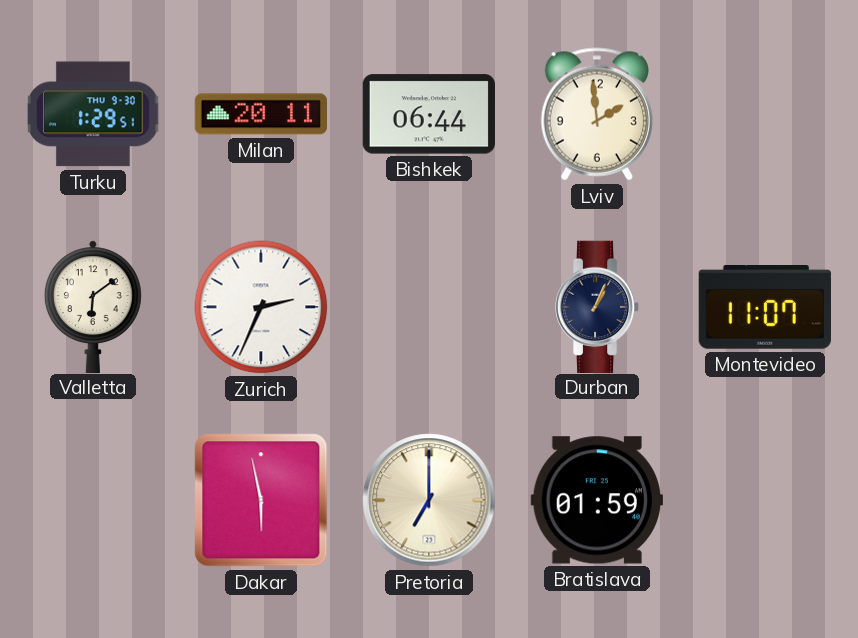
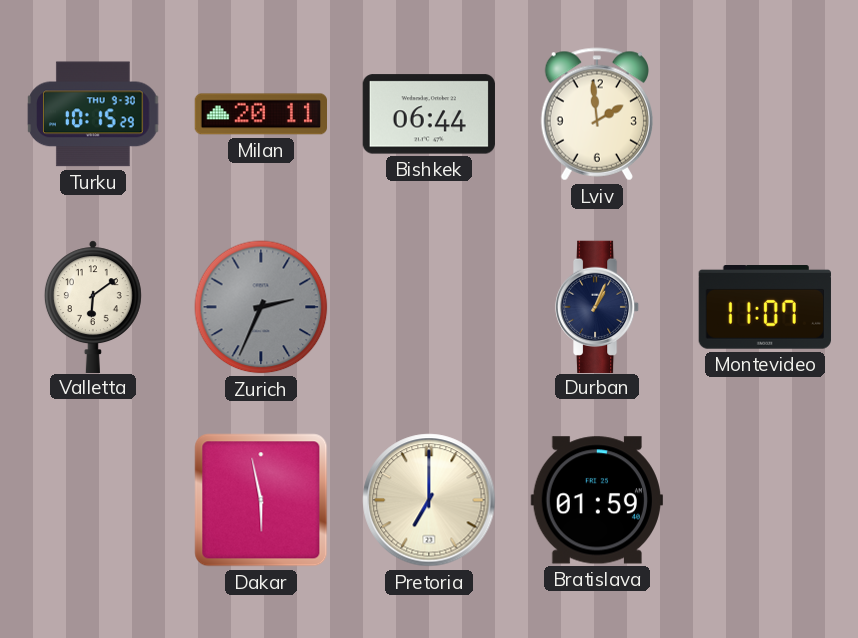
Turku: 1:29 -> 10:15
Zurich dial: white -> grey
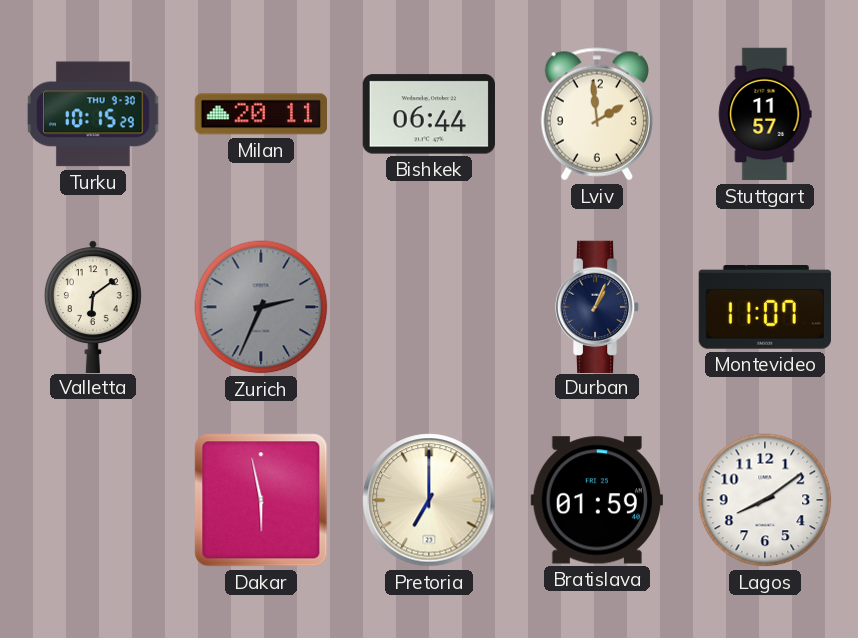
Stuttgart: none -> 11:57
Lagos: none -> 8:09
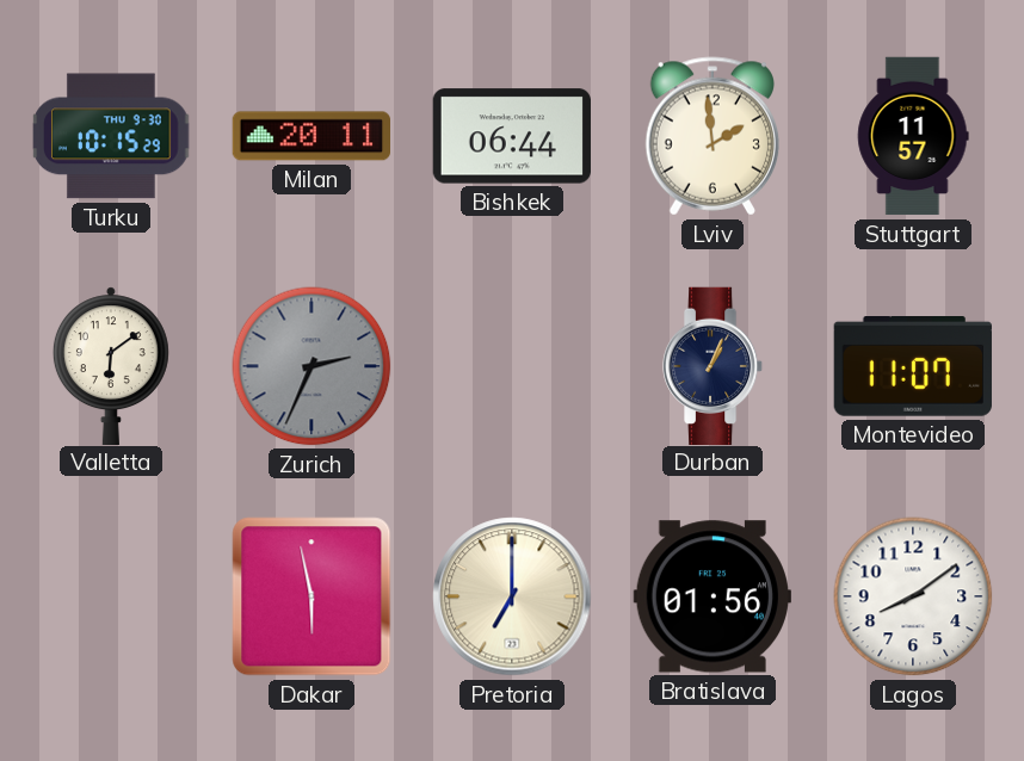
Bratislava: 01:59 -> 01:56
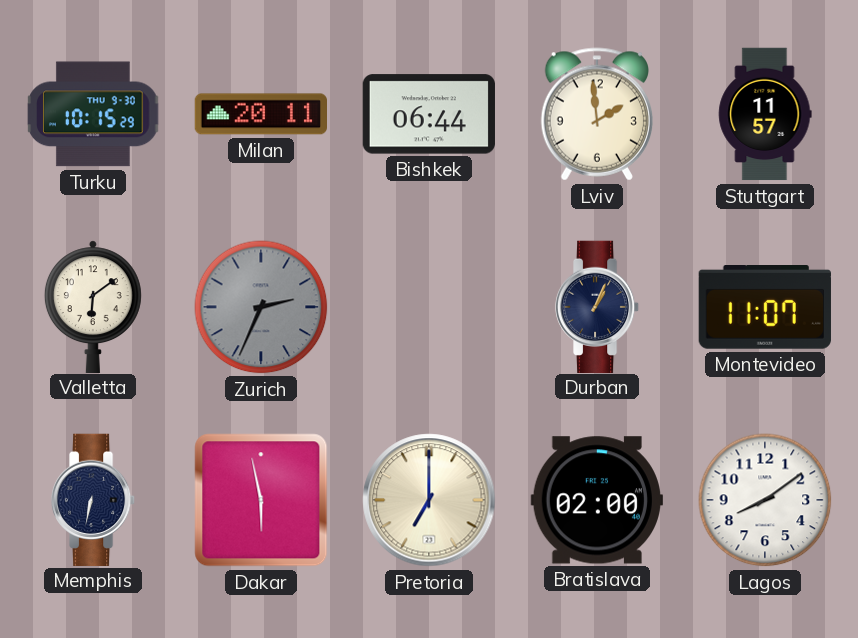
Memphis: none -> 6:32
Bratislava: 01:56 -> 02:00
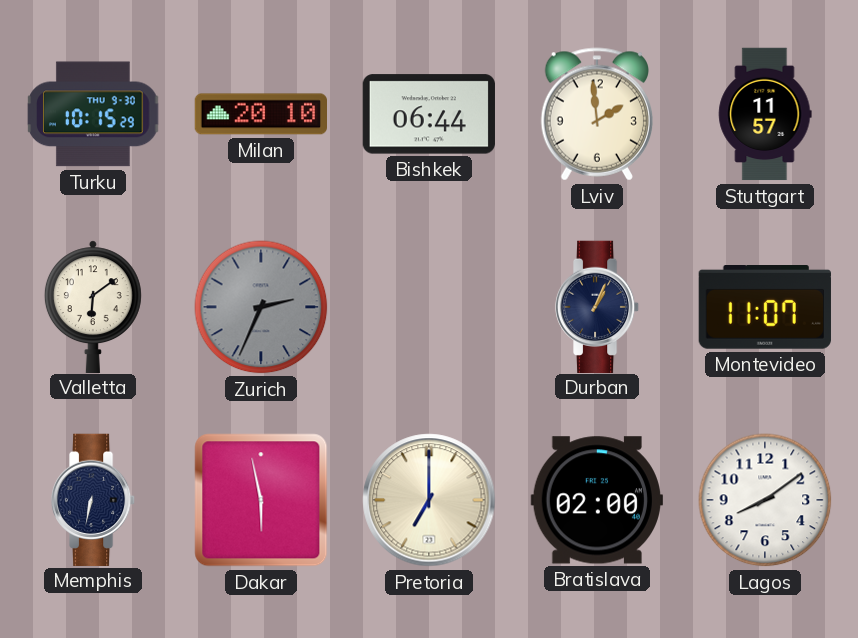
Milan: 20:11 -> 20:10
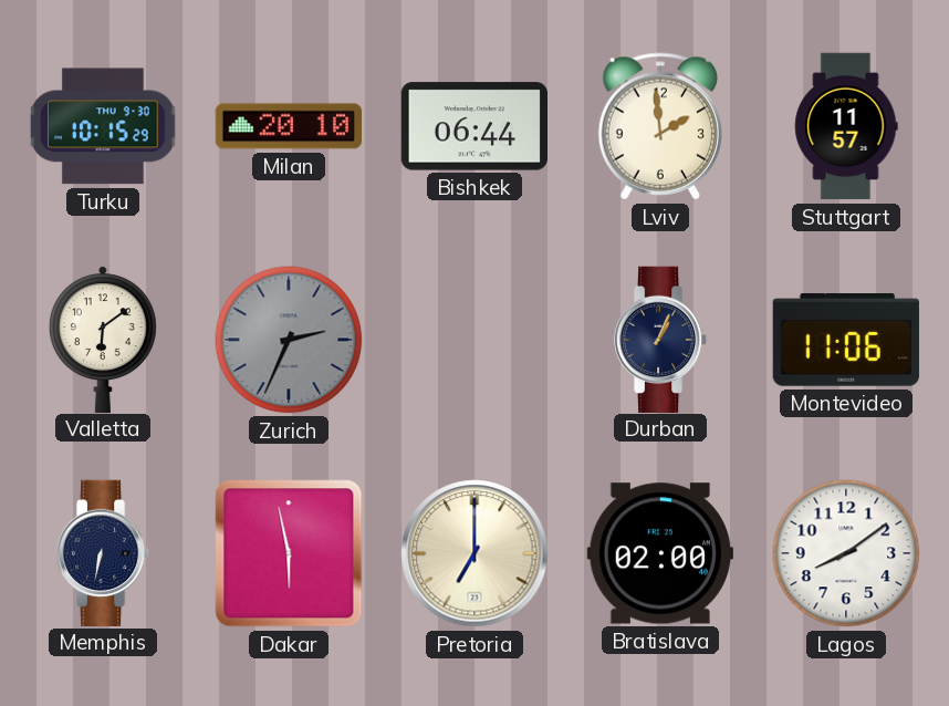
Montevideo: 11:07 -> 11:06
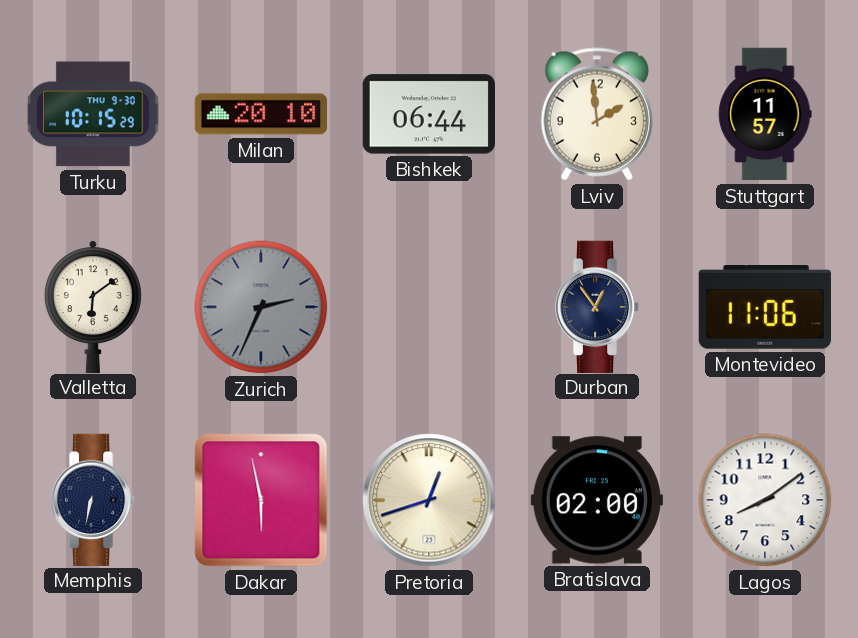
Durban: 1:04 -> 12:54
Pretoria: 7:00 -> 12:42
